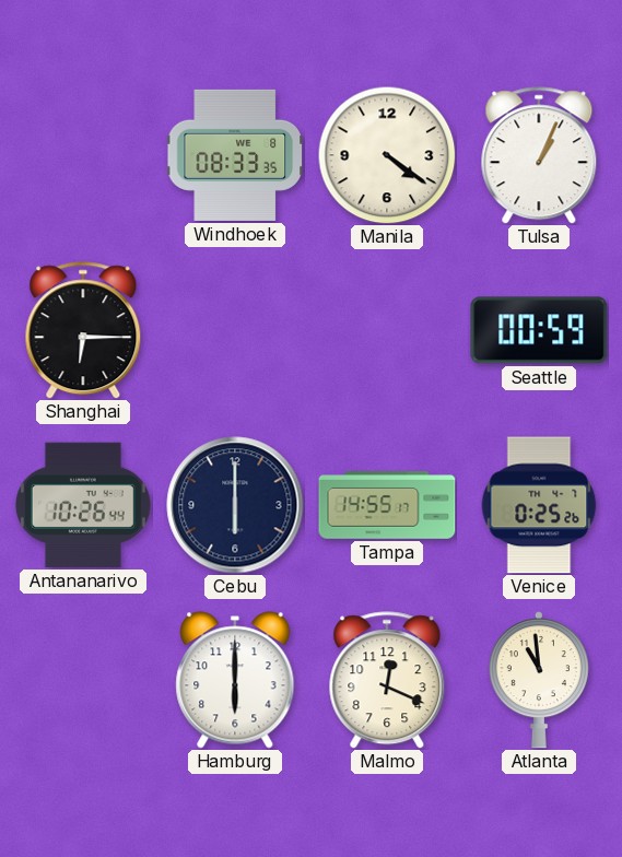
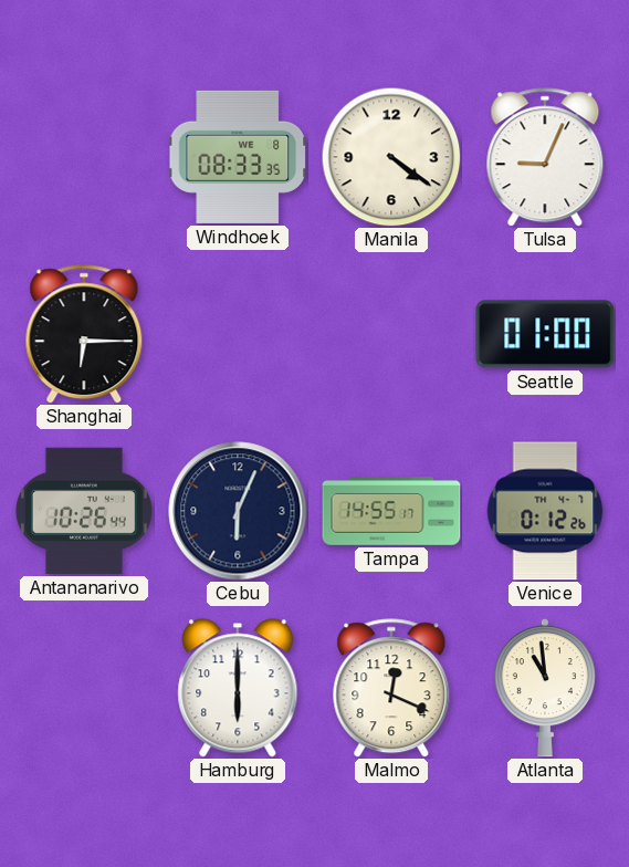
Tulsa: 1:04 -> 9:04
Seattle: 00:59 -> 01:00
Cebu: 6:00 -> 6:04
Venice: 0:25 -> 0:12
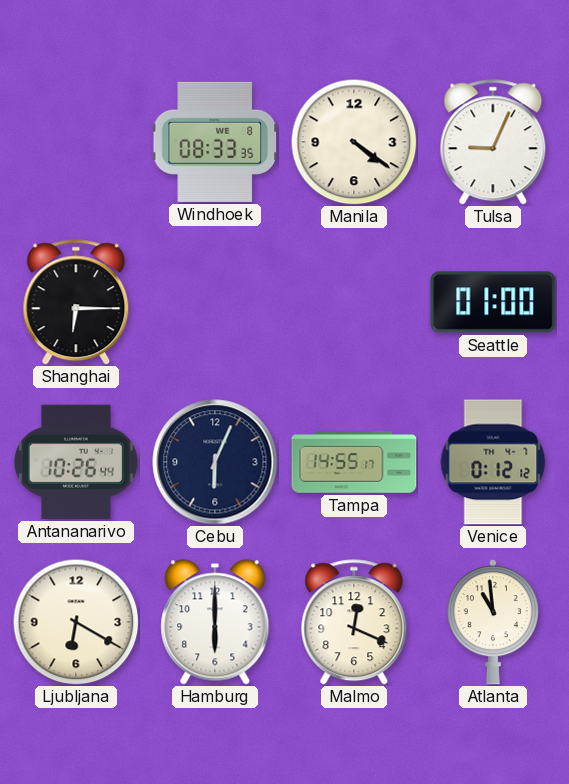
Venice: 0:12:26 -> 0:12:12
Ljubljana: none -> 6:20
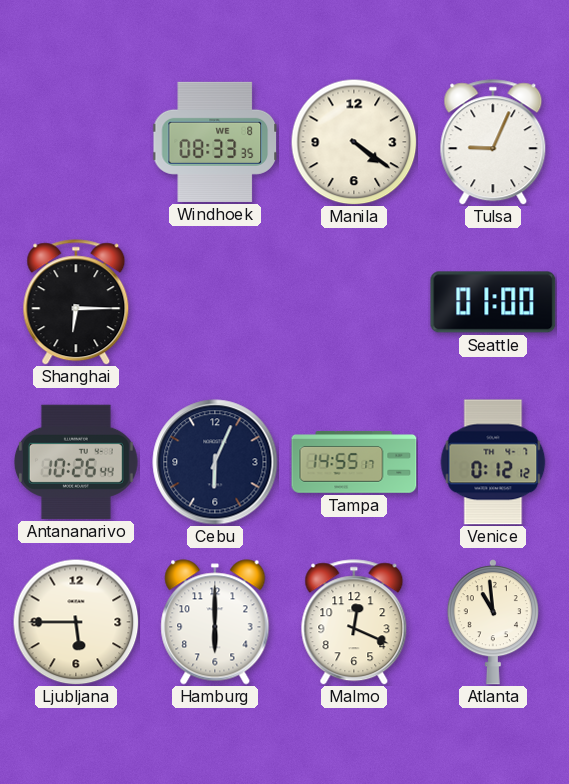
Ljubljana: 6:20 -> 5:45
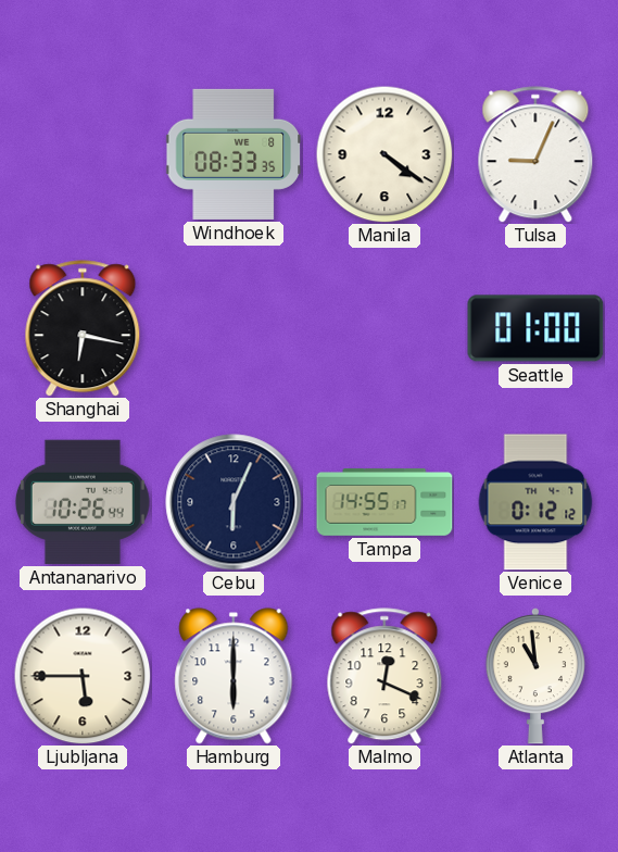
Shanghai: 6:15 -> 6:17
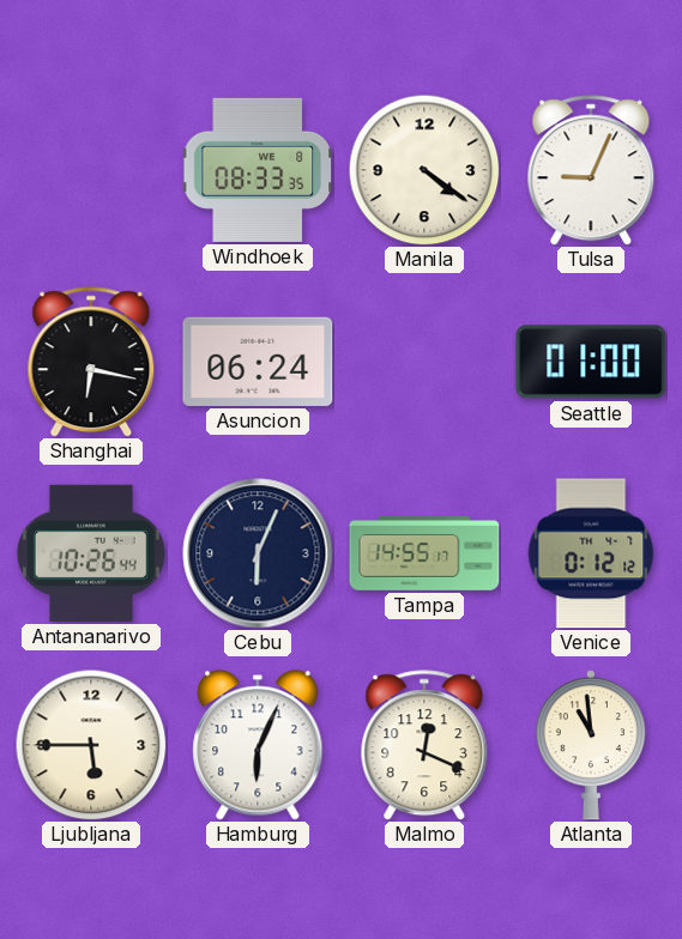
Asuncion: none -> 06:24
Hamburg: 6:00 -> 6:04
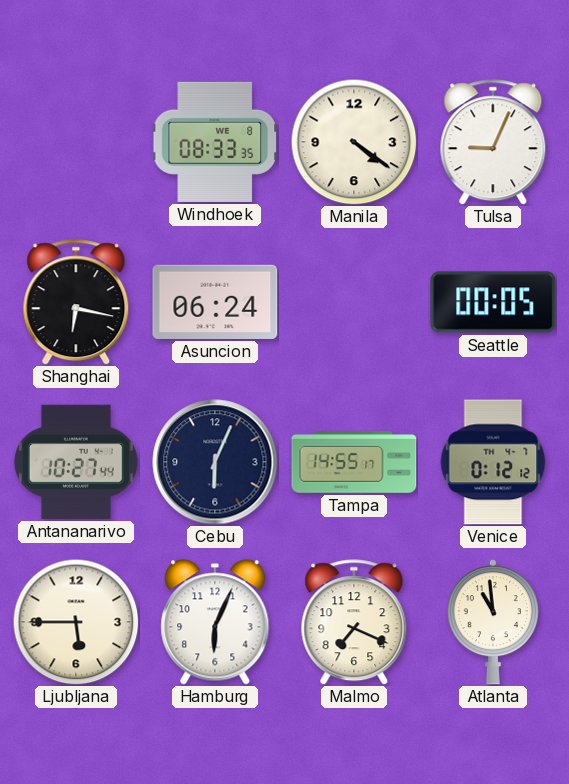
Seattle: 01:00 -> 00:05
Antananarivo: 10:26 -> 10:27
Malmo: 12:19 -> 7:19
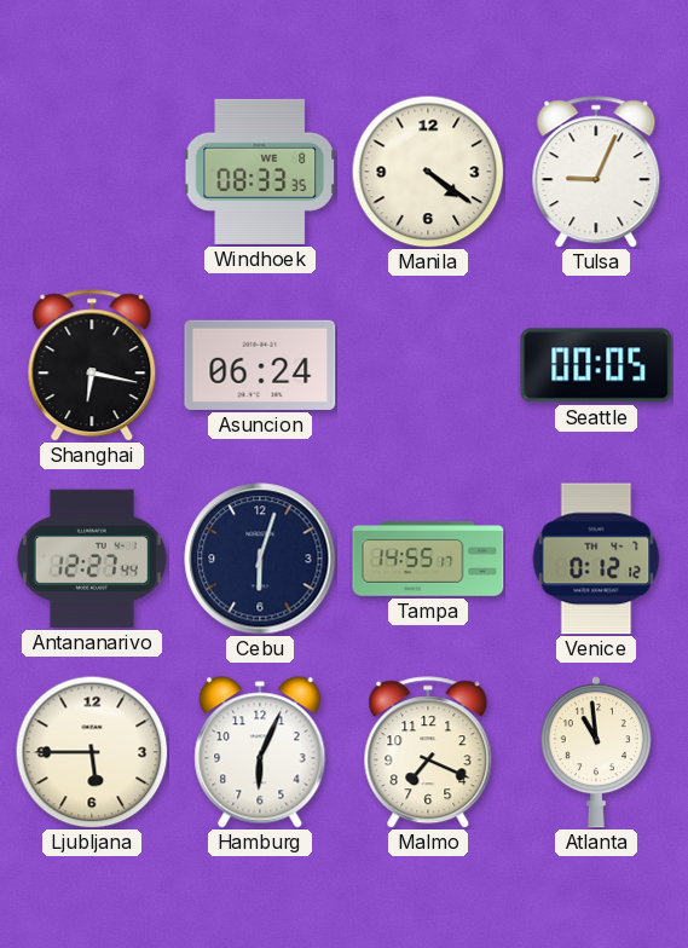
Antananarivo: 10:27 -> 12:27
Cebu: 6:04 -> 6:03
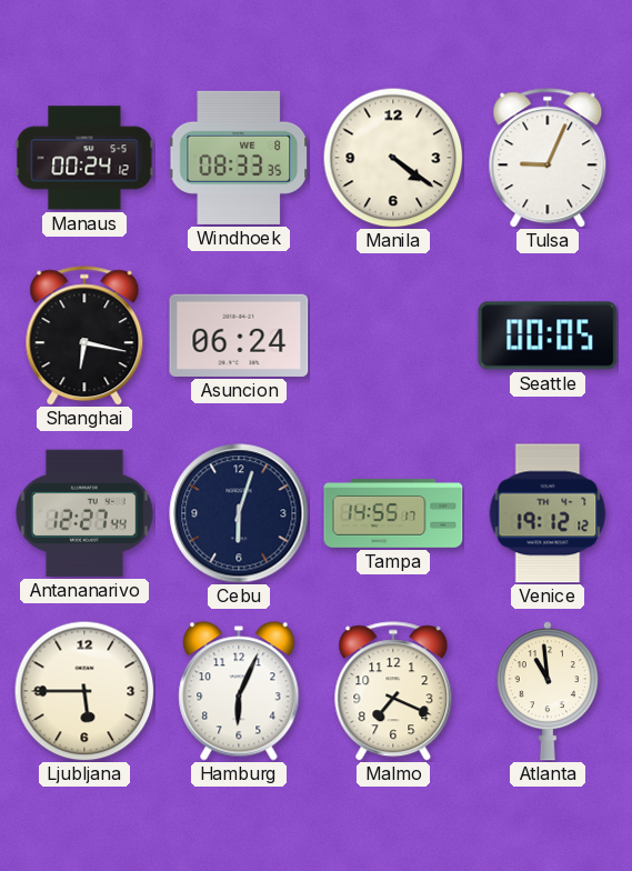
Manaus: none -> 00:24
Venice: 0:12 -> 19:12
